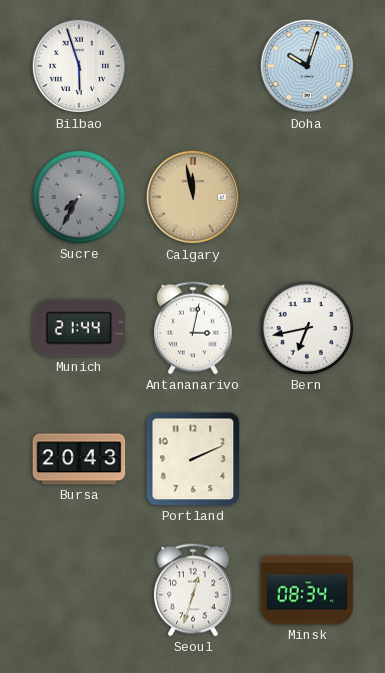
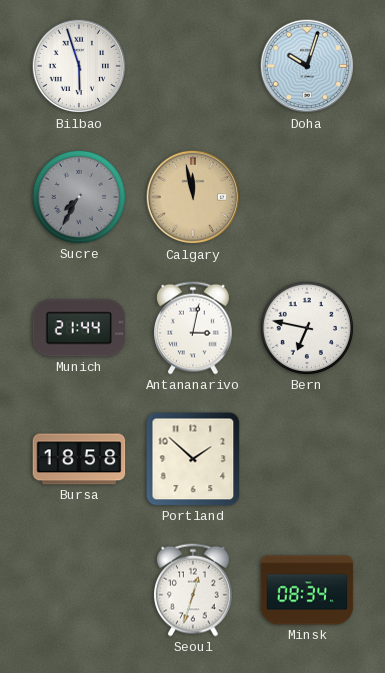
Bern: 6:43 -> 6:47
Bursa: 20:43 -> 18:58
Portland: 2:11 -> 1:52
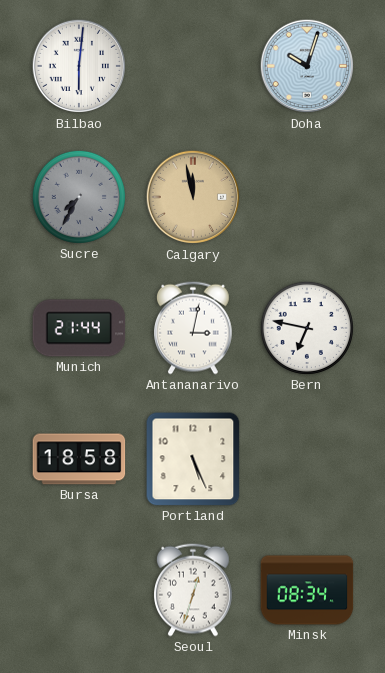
Bilbao: 5:57 -> 6:01
Portland: 1:52 -> 5:26
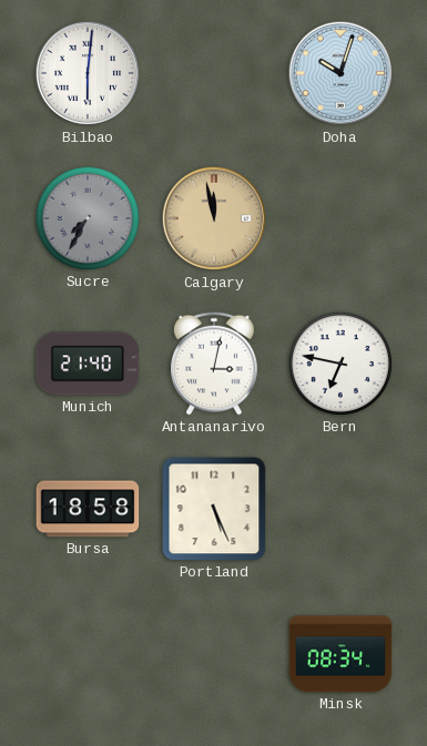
Munich: 21:44 -> 21:40
Seoul: 12:33 -> none
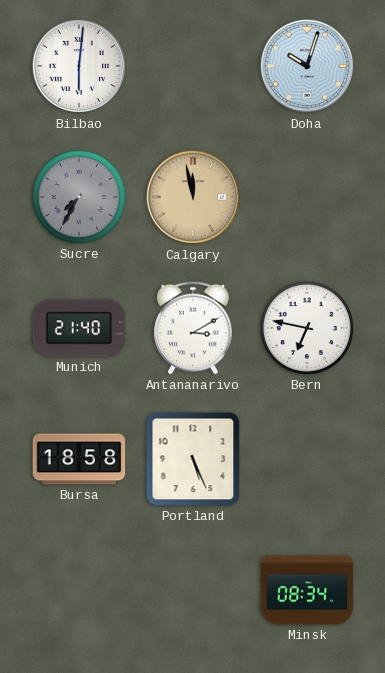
Antananarivo: 3:02 -> 3:10
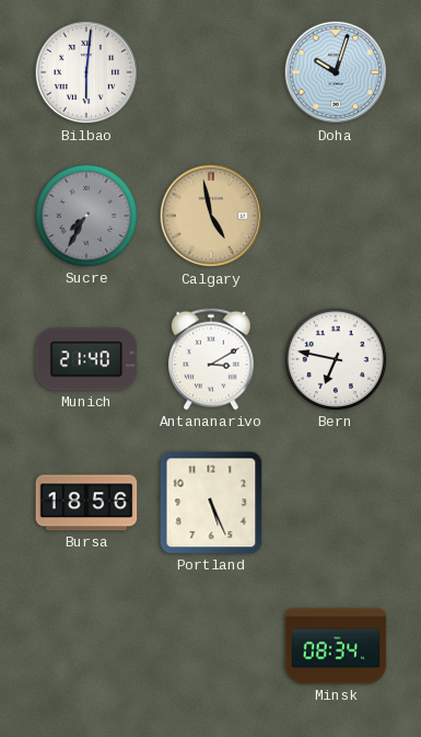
Calgary: 11:58 -> 4:58
Bursa: 18:58 -> 18:56
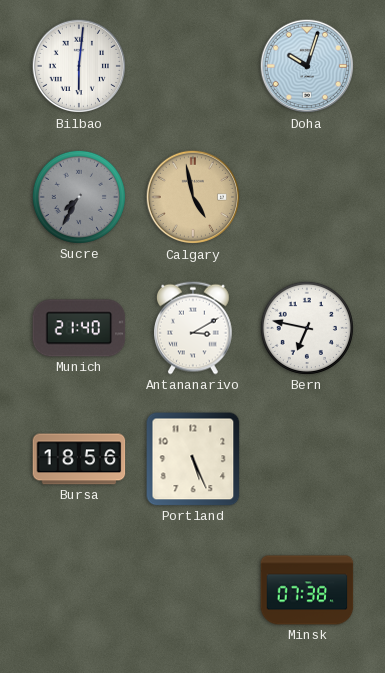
Minsk: 08:34 -> 07:38
